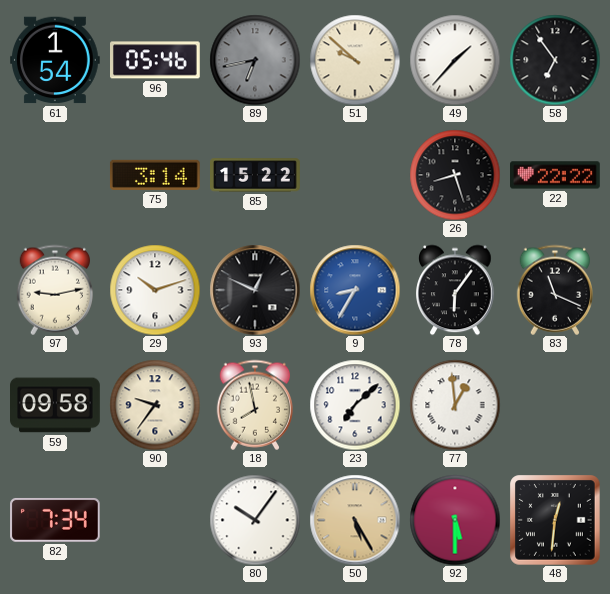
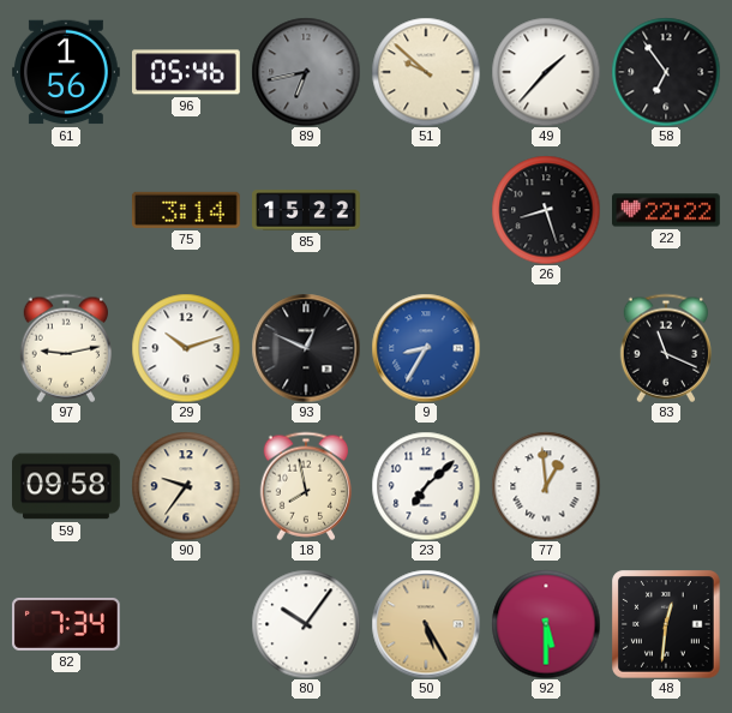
61: 1:54 -> 1:56
78: 6:06 -> none
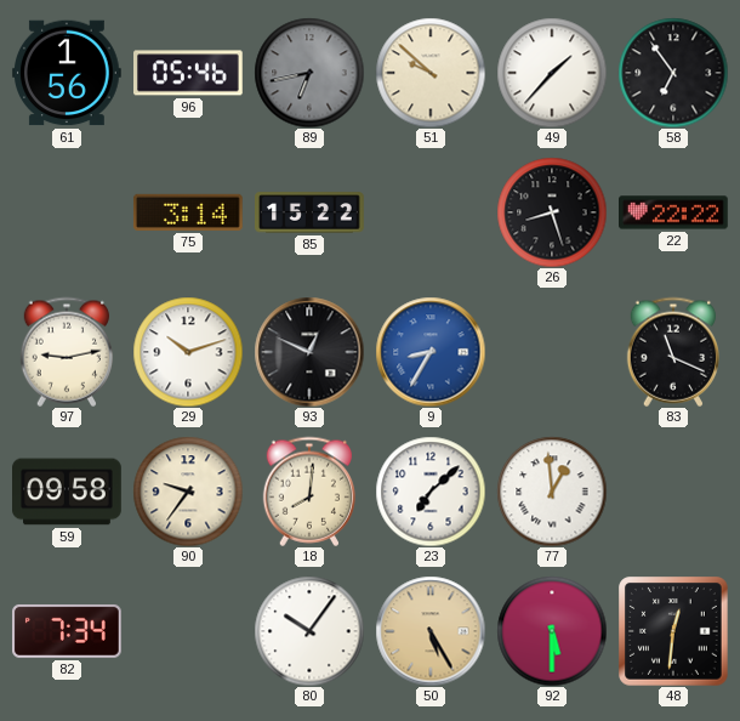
18: 7:58 -> 8:01
